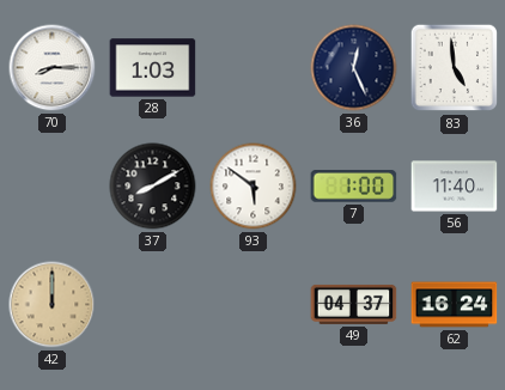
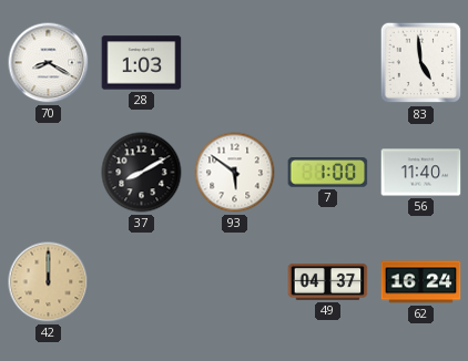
70: 8:15 -> 8:20
36: 12:26 -> none
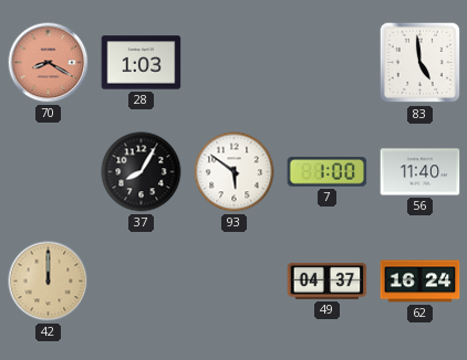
70 dial: white -> salmon
37: 8:10 -> 8:05
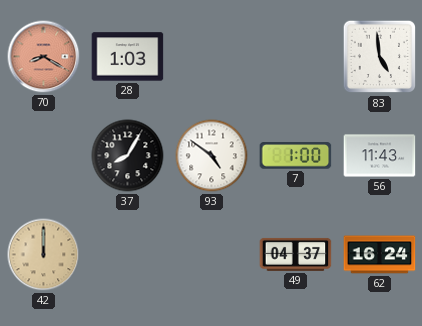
93: 5:51 -> 4:51
56: 11:40 -> 11:43
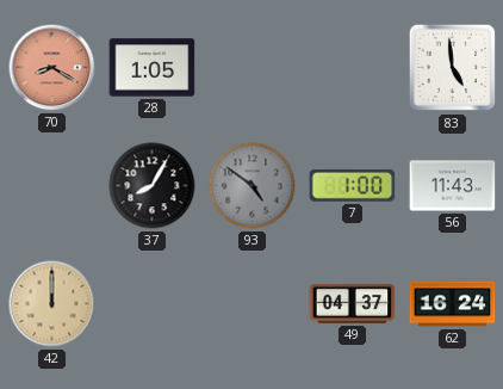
28: 1:03 -> 1:05
93 dial: white -> grey
